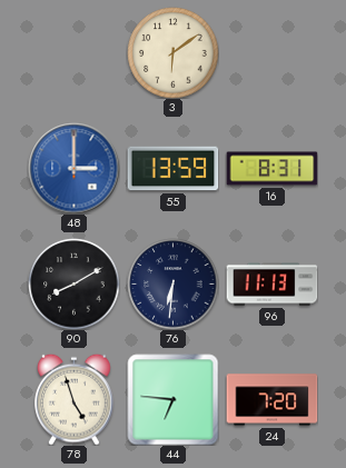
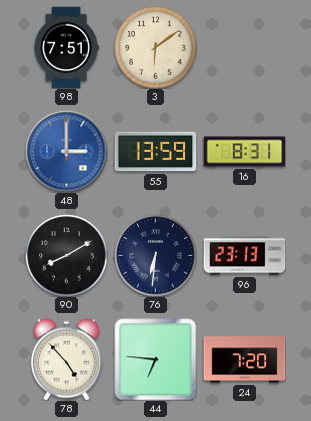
98: none -> 7:51
96: 11:13 -> 23:13
78: 4:57 -> 4:53
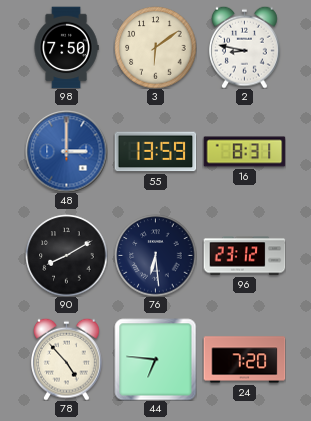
98: 7:51 -> 7:50
2: none -> 8:47
76: 6:31 -> 6:29
96: 23:13 -> 23:12
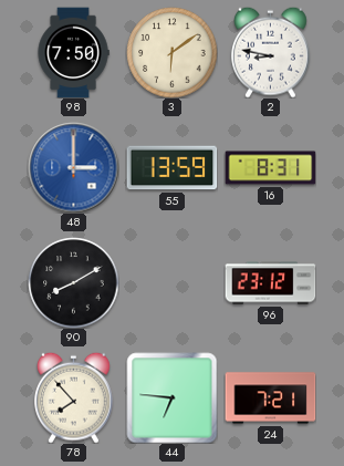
76: 6:29 -> none
78: 4:53 -> 7:53
24: 7:20 -> 7:21
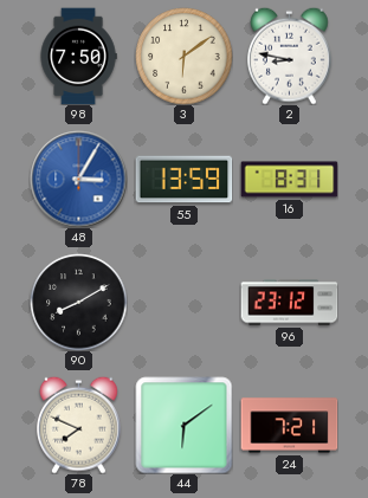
48: 3:00 -> 3:05
78: 7:53 -> 7:49
44: 6:46 -> 6:09
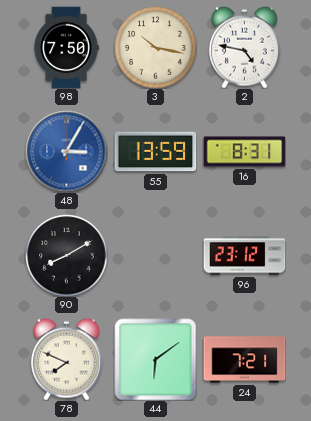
3: 6:09 -> 10:17
2: 8:47 -> 4:47
